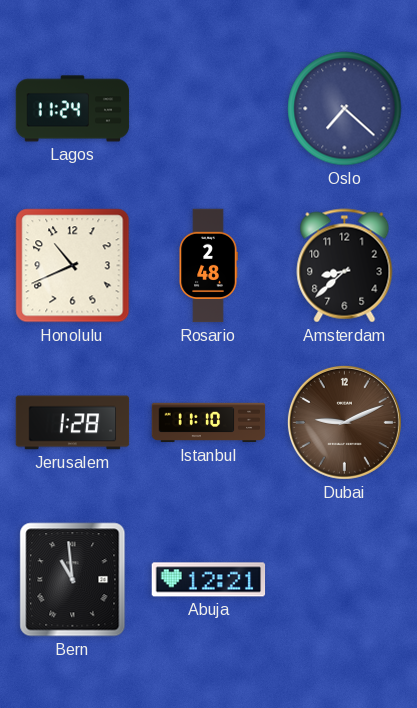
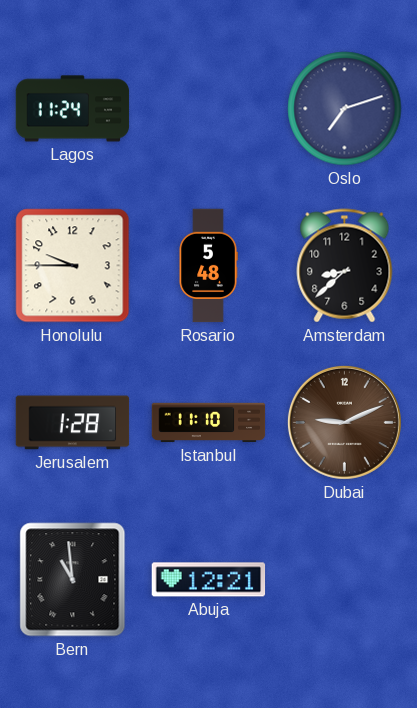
Oslo: 7:22 -> 7:12
Honolulu: 10:41 -> 9:45
Rosario: 2:48 -> 5:48
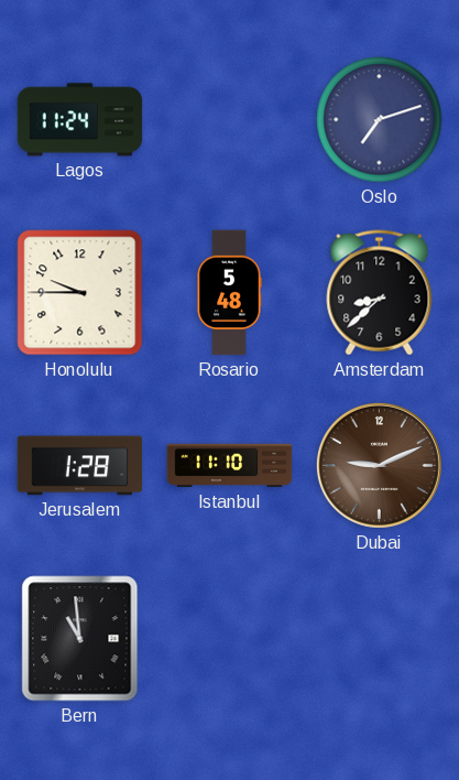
Abuja: 12:21 -> none
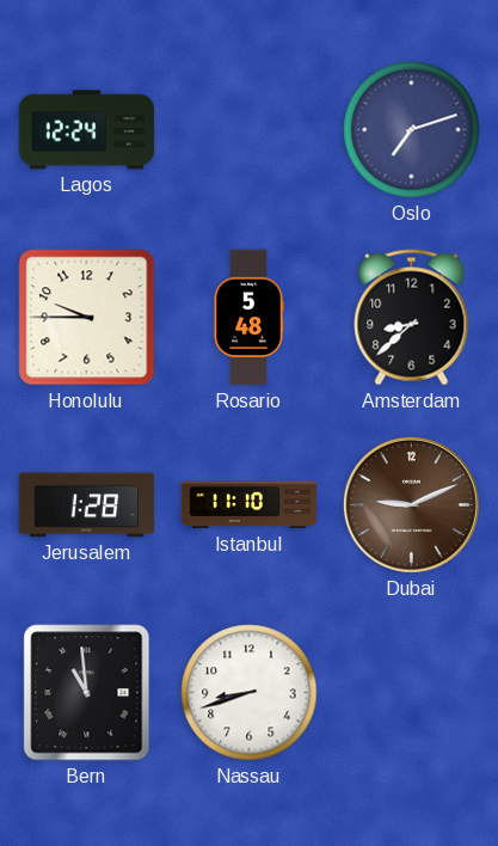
Lagos: 11:24 -> 12:24
Nassau: none -> 8:42
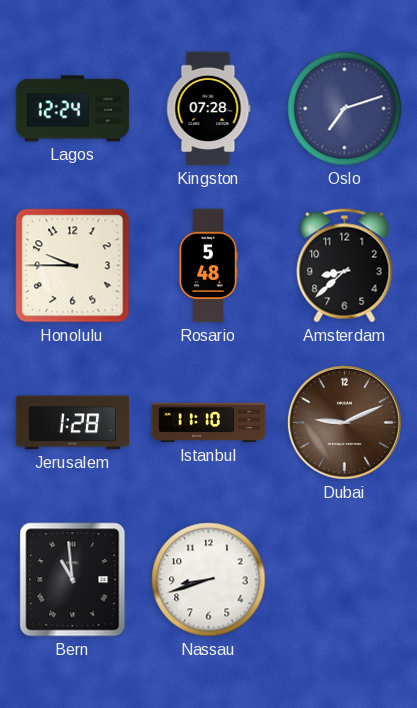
Kingston: none -> 07:28
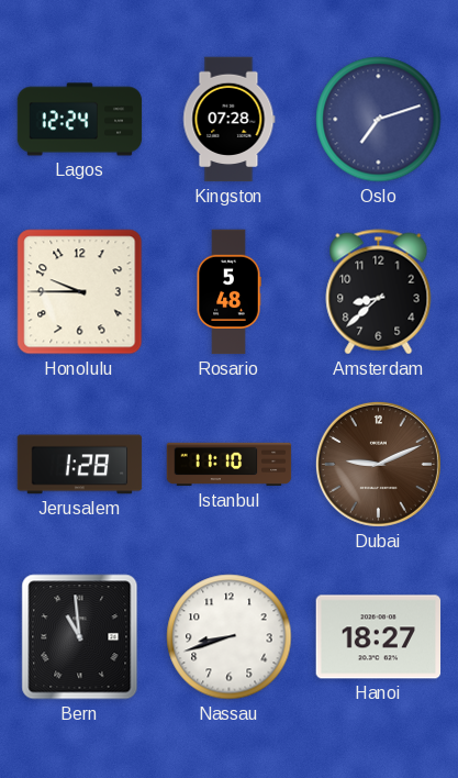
Hanoi: none -> 18:27
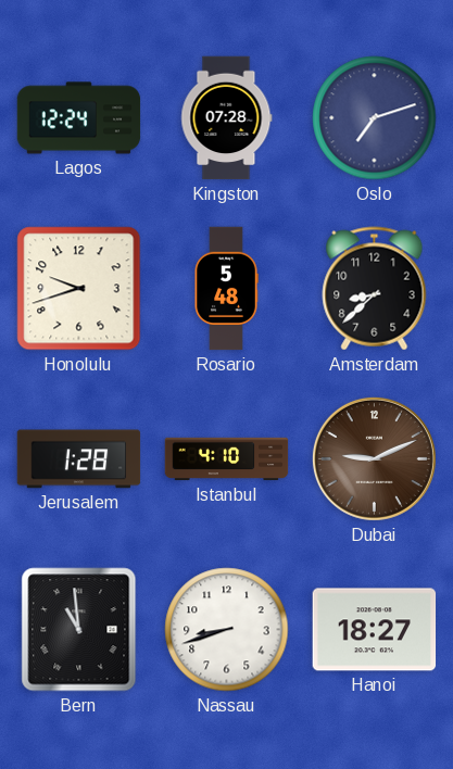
Honolulu: 9:45 -> 9:42
Istanbul: 11:10 -> 4:10
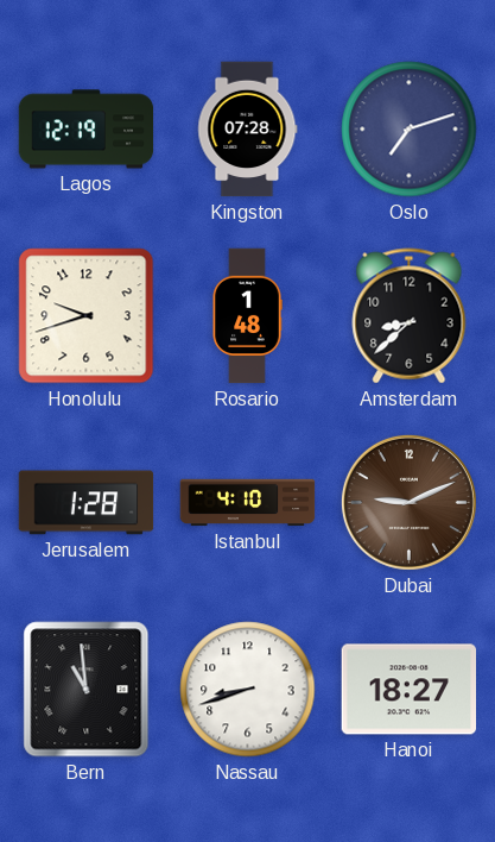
Lagos: 12:24 -> 12:19
Rosario: 5:48 -> 1:48
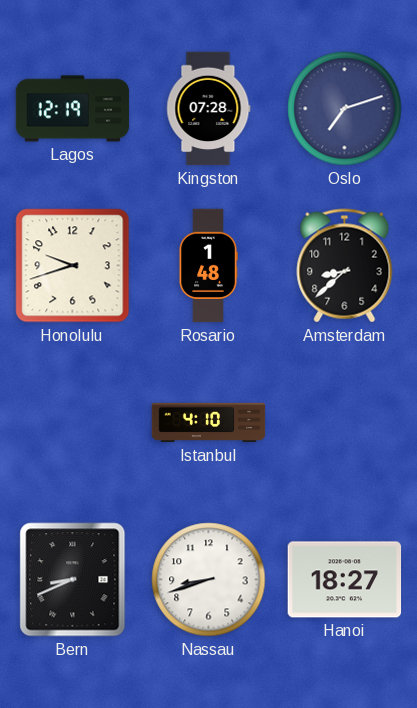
Jerusalem: 1:28 -> none
Dubai: 9:11 -> none
Bern: 10:59 -> 8:41
